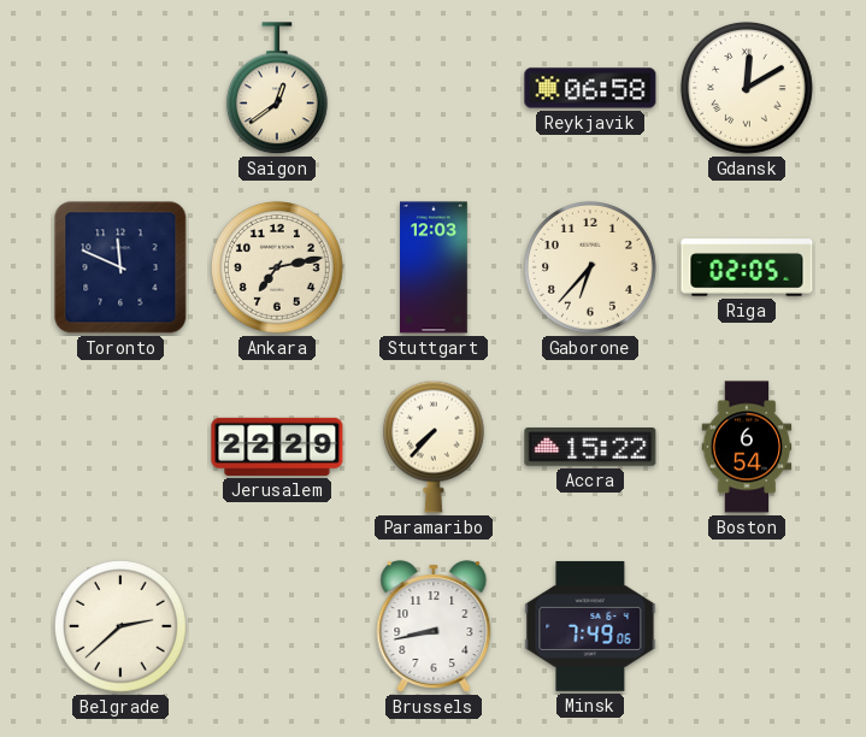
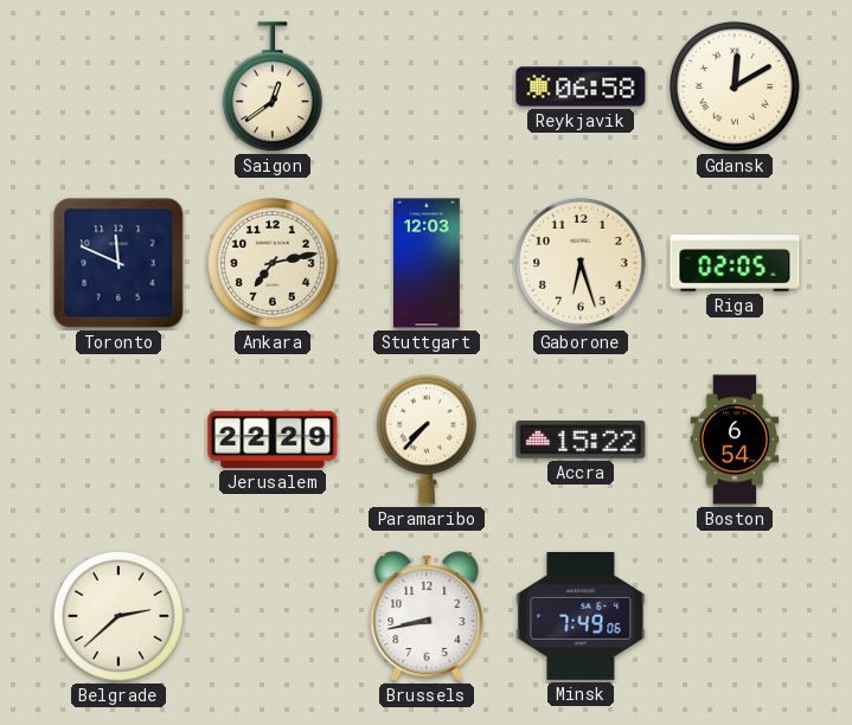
Gaborone: 6:37 -> 6:27
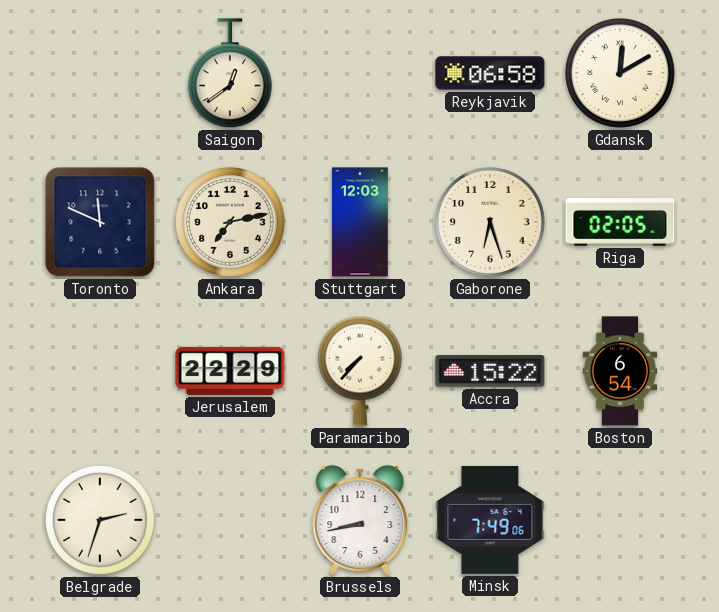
Belgrade: 2:38 -> 2:33
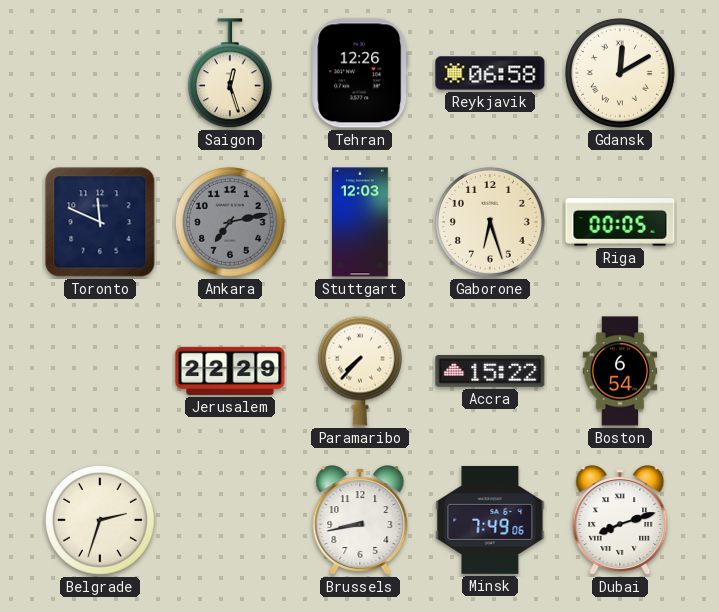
Saigon: 12:39 -> 12:27
Tehran: none -> 12:26
Ankara dial: cream -> grey
Riga: 02:05 -> 00:05
Dubai: none -> 8:12
